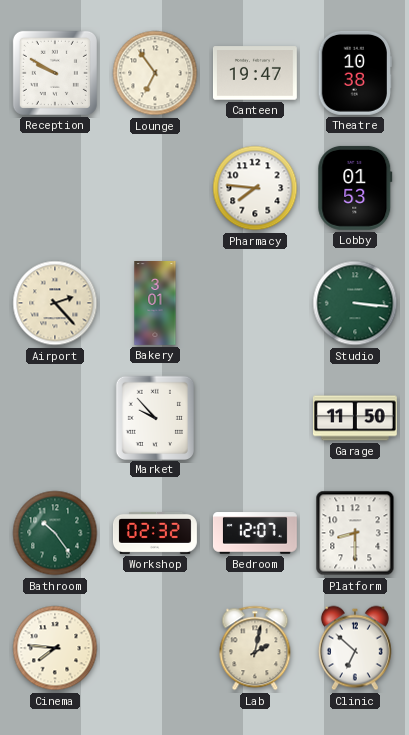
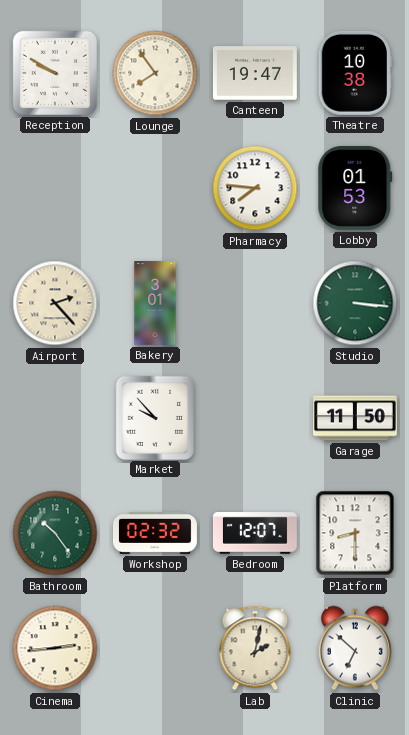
Lounge: 6:54 -> 7:54
Cinema: 7:46 -> 2:44
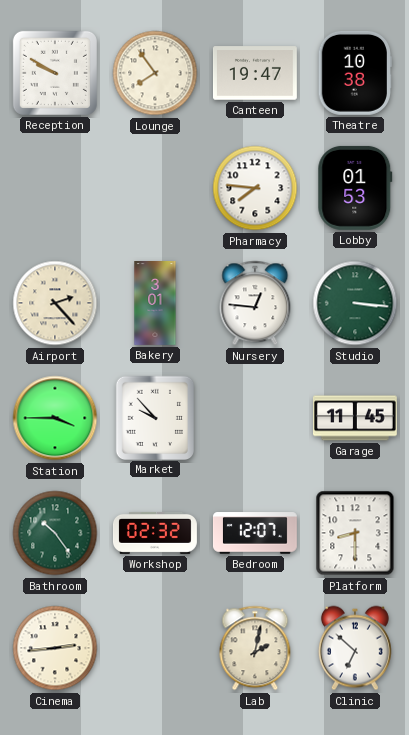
Nursery: none -> 12:46
Station: none -> 3:45
Garage: 11:50 -> 11:45
